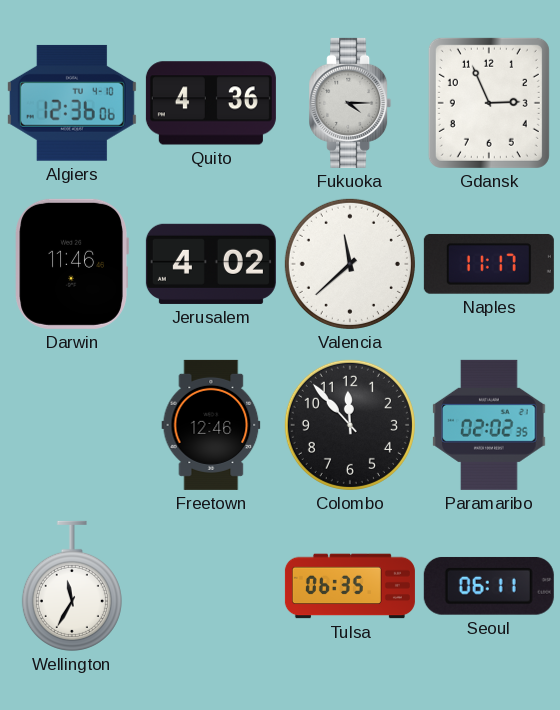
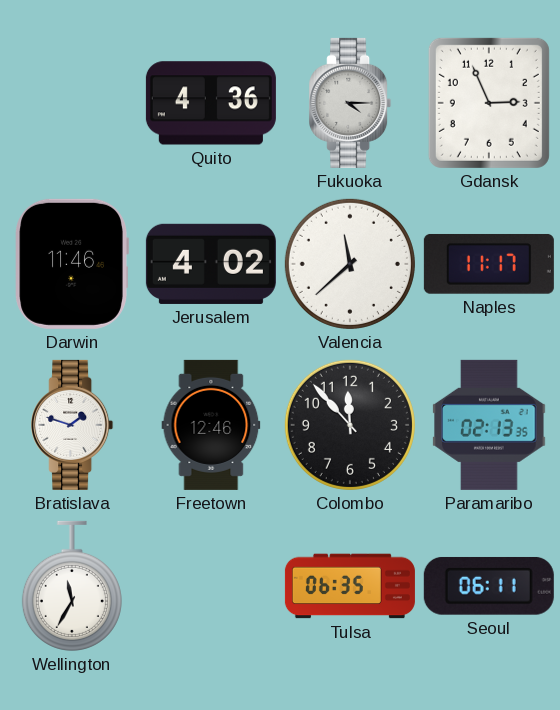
Algiers: 12:36 -> none
Bratislava: none -> 1:48
Paramaribo: 02:02 -> 02:13
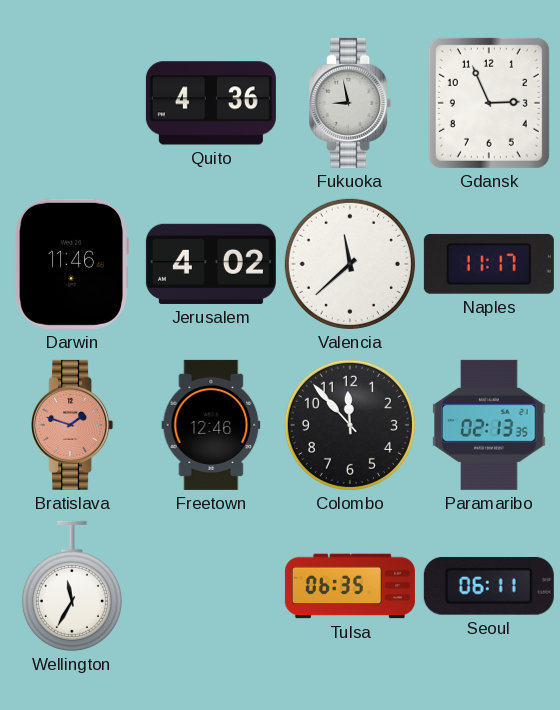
Fukuoka: 4:15 -> 8:58
Bratislava dial: white -> salmon
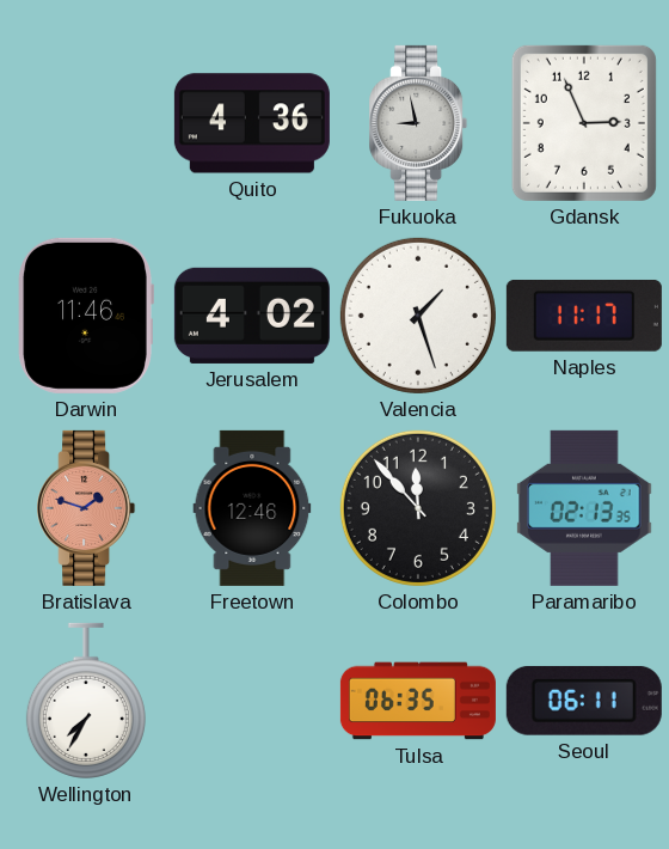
Valencia: 11:38 -> 1:27
Wellington: 11:35 -> 7:35
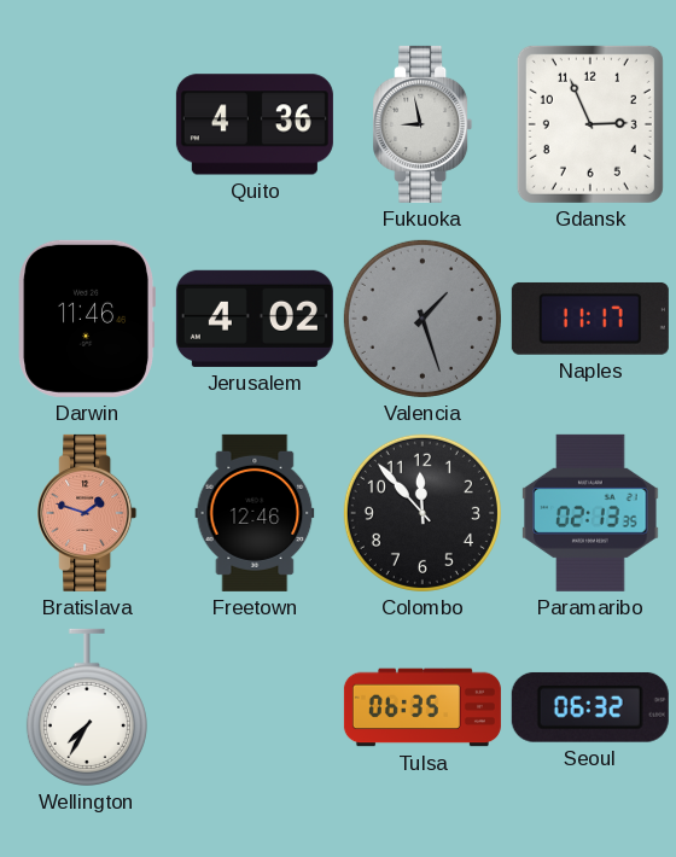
Valencia dial: white -> grey
Seoul: 06:11 -> 06:32
